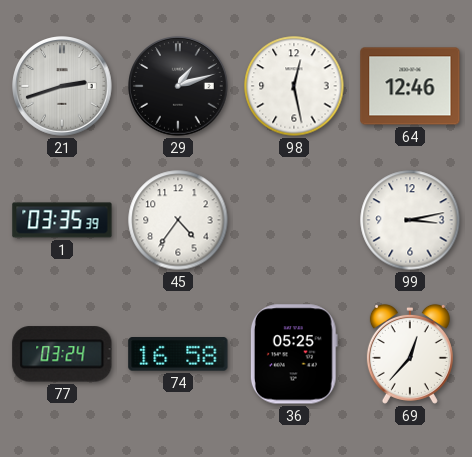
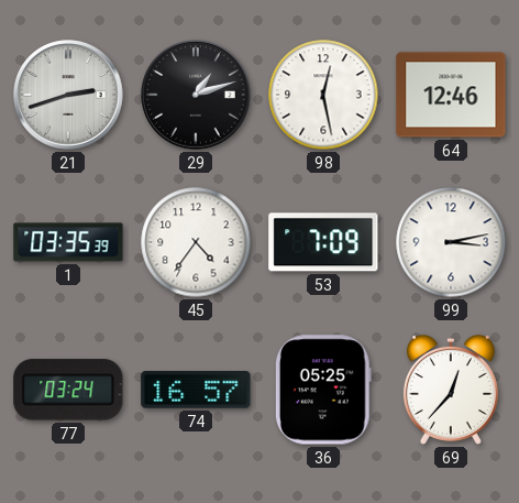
53: none -> 7:09
74: 16:58 -> 16:57
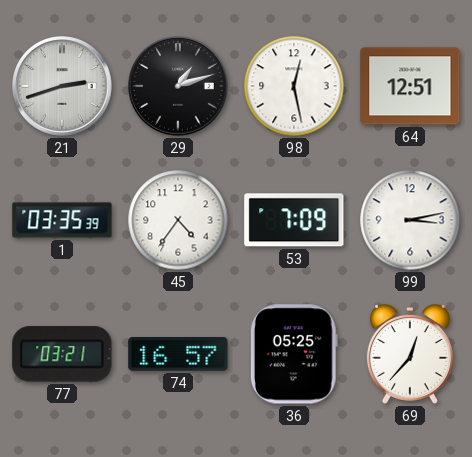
64: 12:46 -> 12:51
77: 03:24 -> 03:21
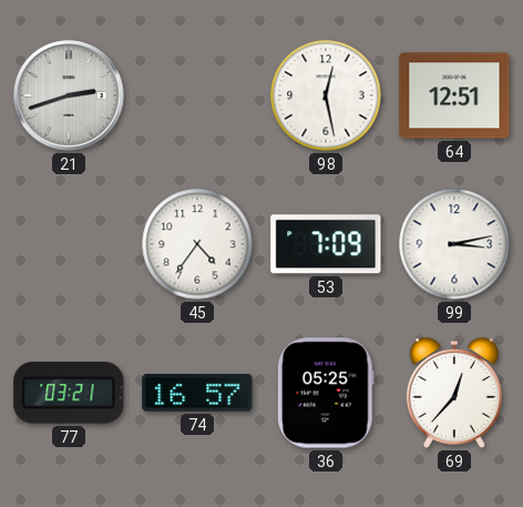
29: 1:12 -> none
1: 03:35 -> none
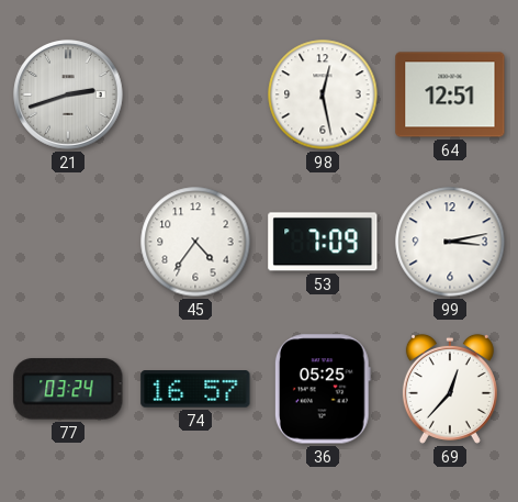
77: 03:21 -> 03:24
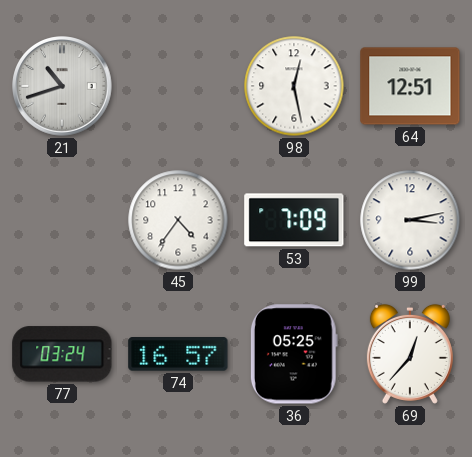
21: 2:42 -> 10:42
